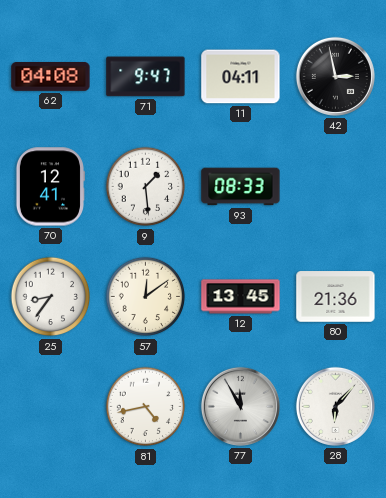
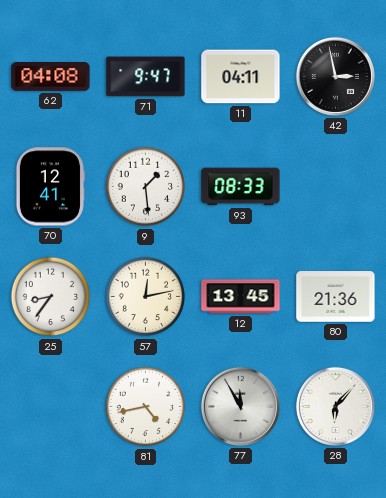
57: 12:09 -> 12:13
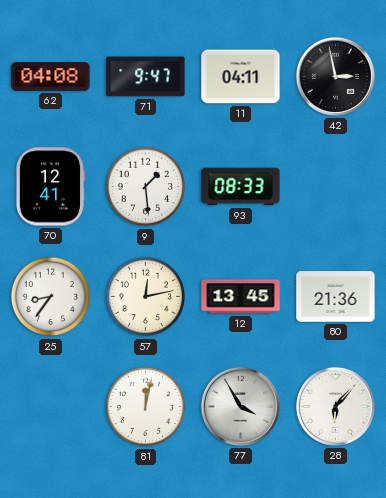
81: 4:43 -> 12:02
77: 11:55 -> 3:55
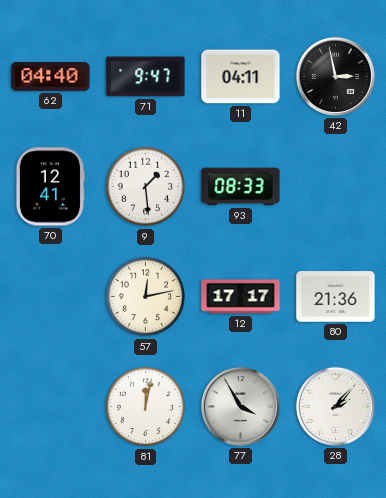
62: 04:08 -> 04:40
25: 8:36 -> none
12: 13:45 -> 17:17
28: 6:07 -> 2:07
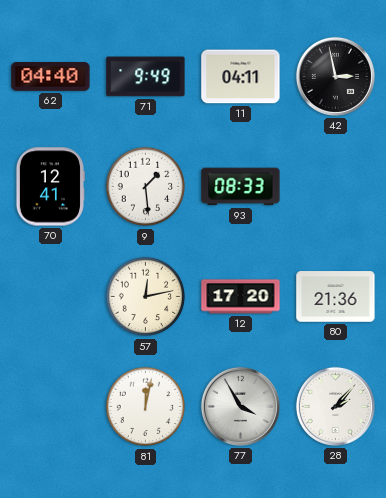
71: 9:47 -> 9:49
12: 17:17 -> 17:20
